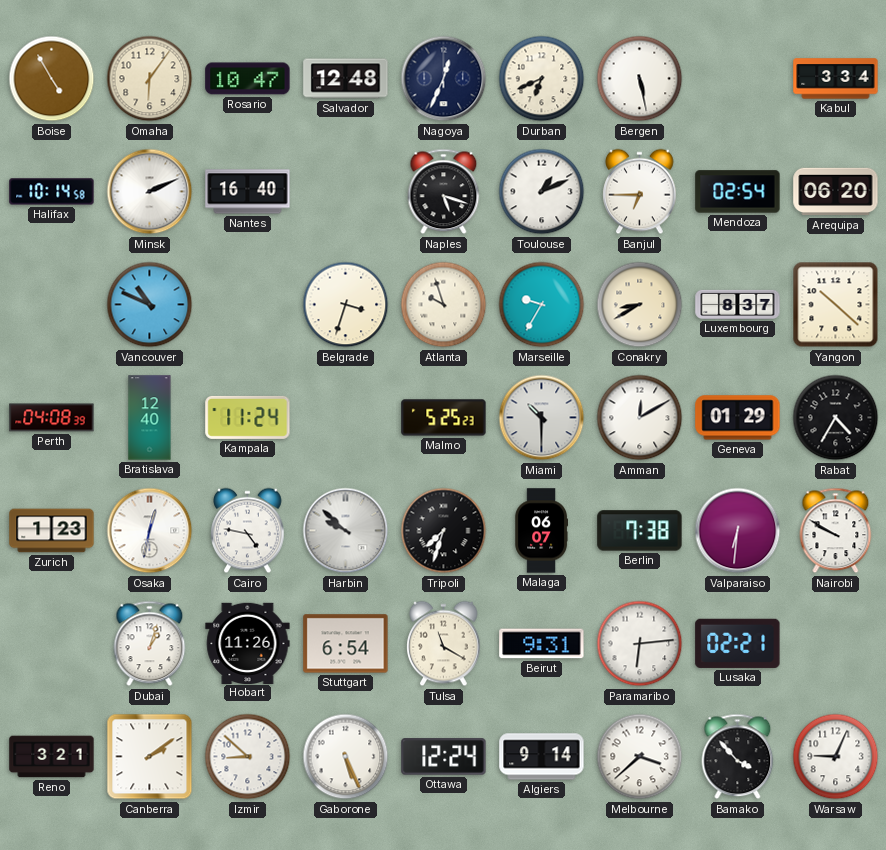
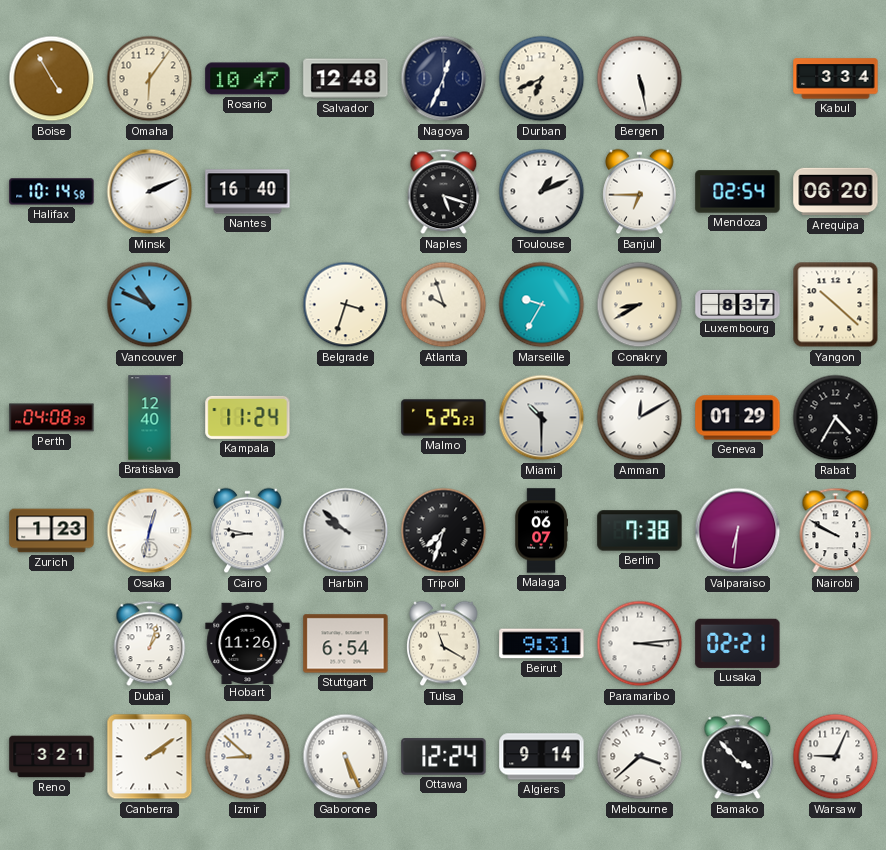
Cairo: 4:47 -> 8:47
Paramaribo: 6:14 -> 3:14
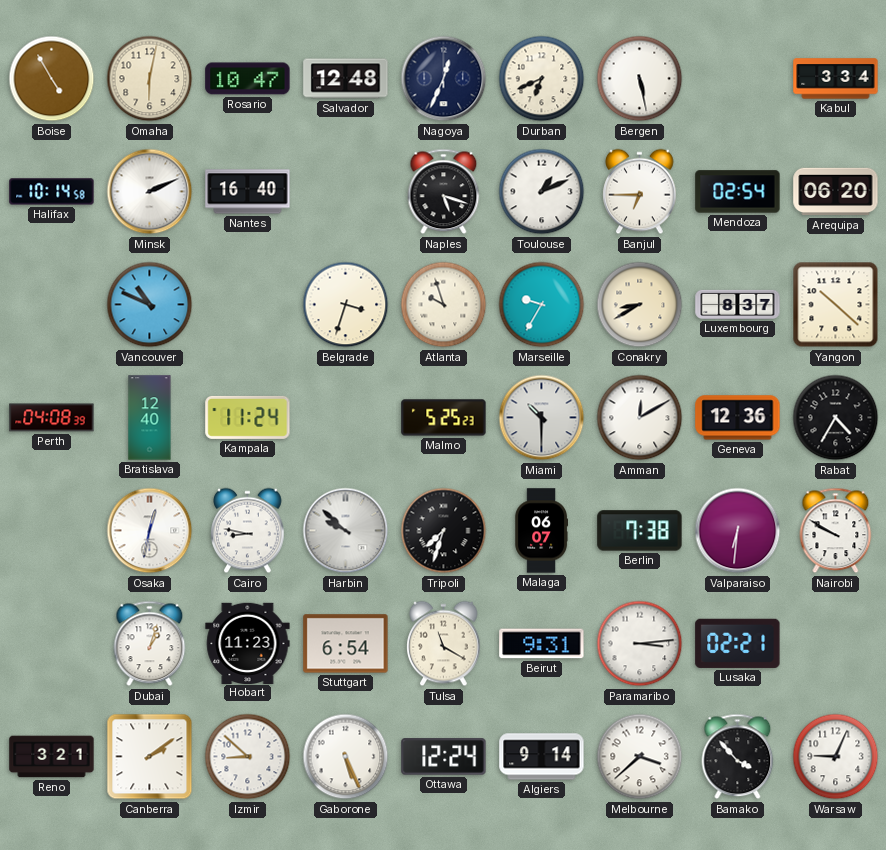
Omaha: 6:06 -> 6:02
Geneva: 01:29 -> 12:36
Zurich: 1:23 -> none
Hobart: 11:26 -> 11:23
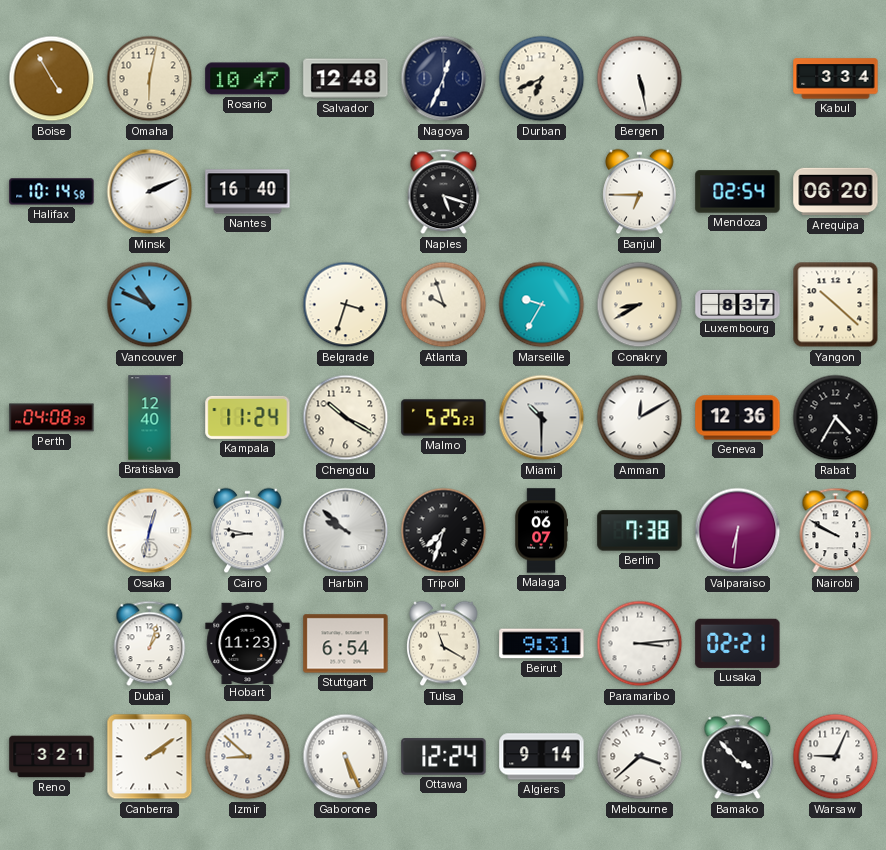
Toulouse: 1:11 -> none
Chengdu: none -> 10:20
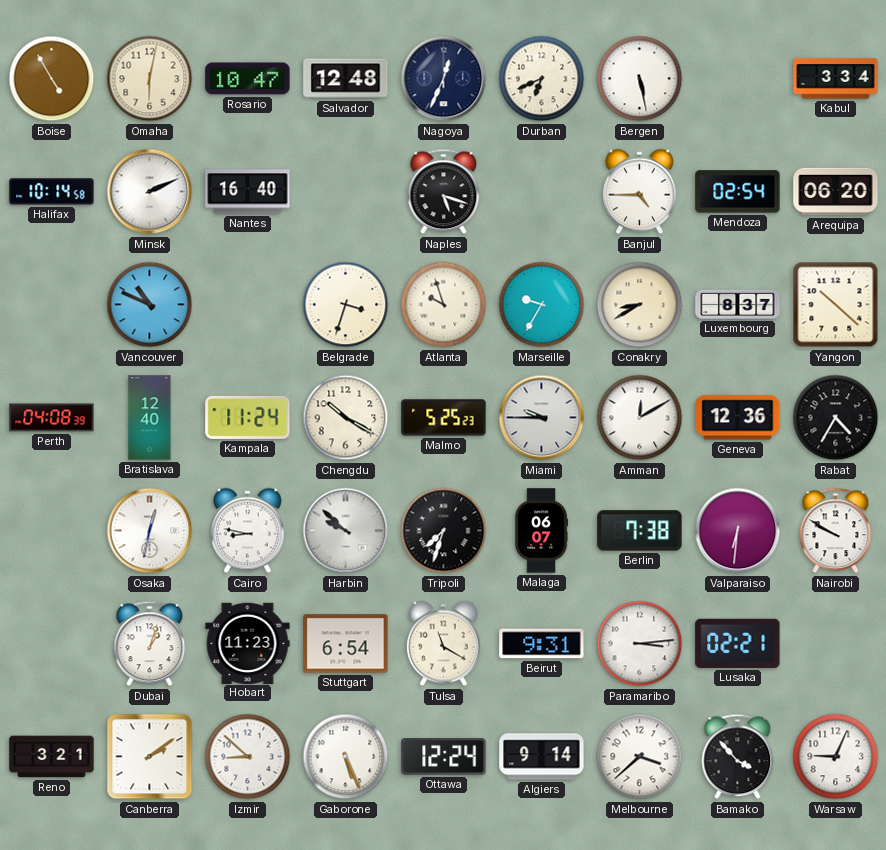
Banjul: 6:45 -> 4:45
Miami: 10:30 -> 9:45
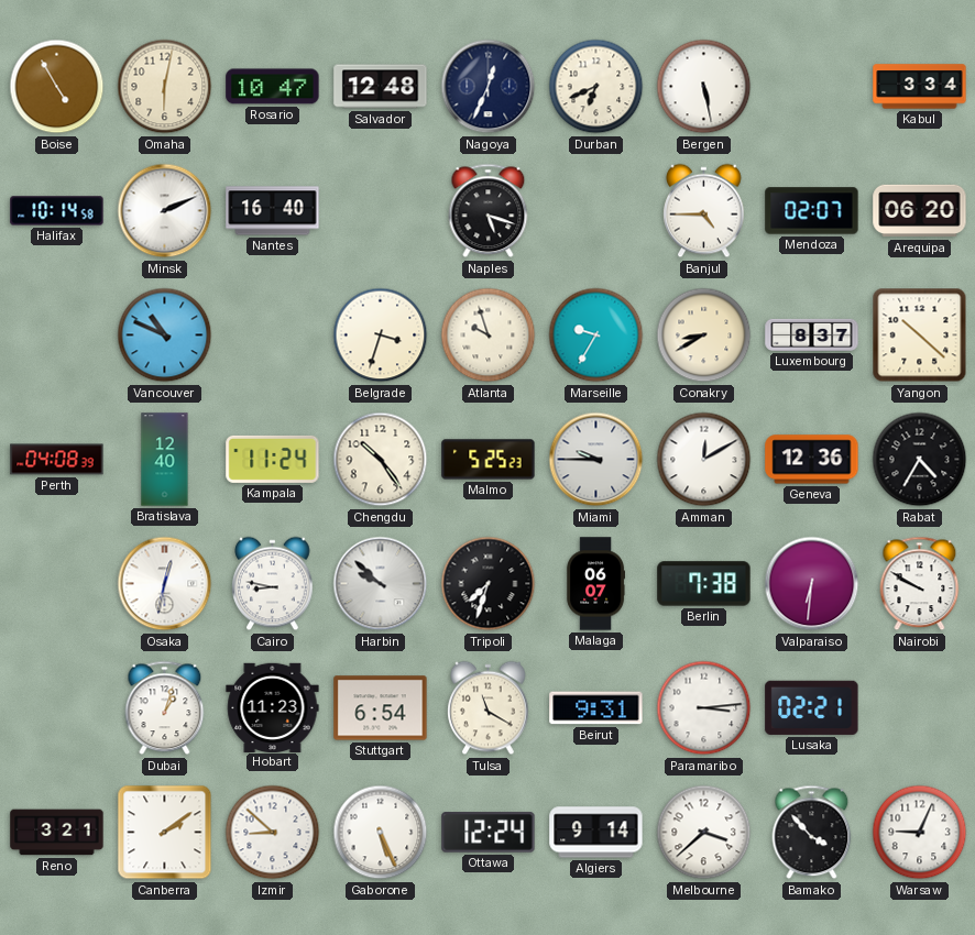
Mendoza: 02:54 -> 02:07
Chengdu: 10:20 -> 10:24
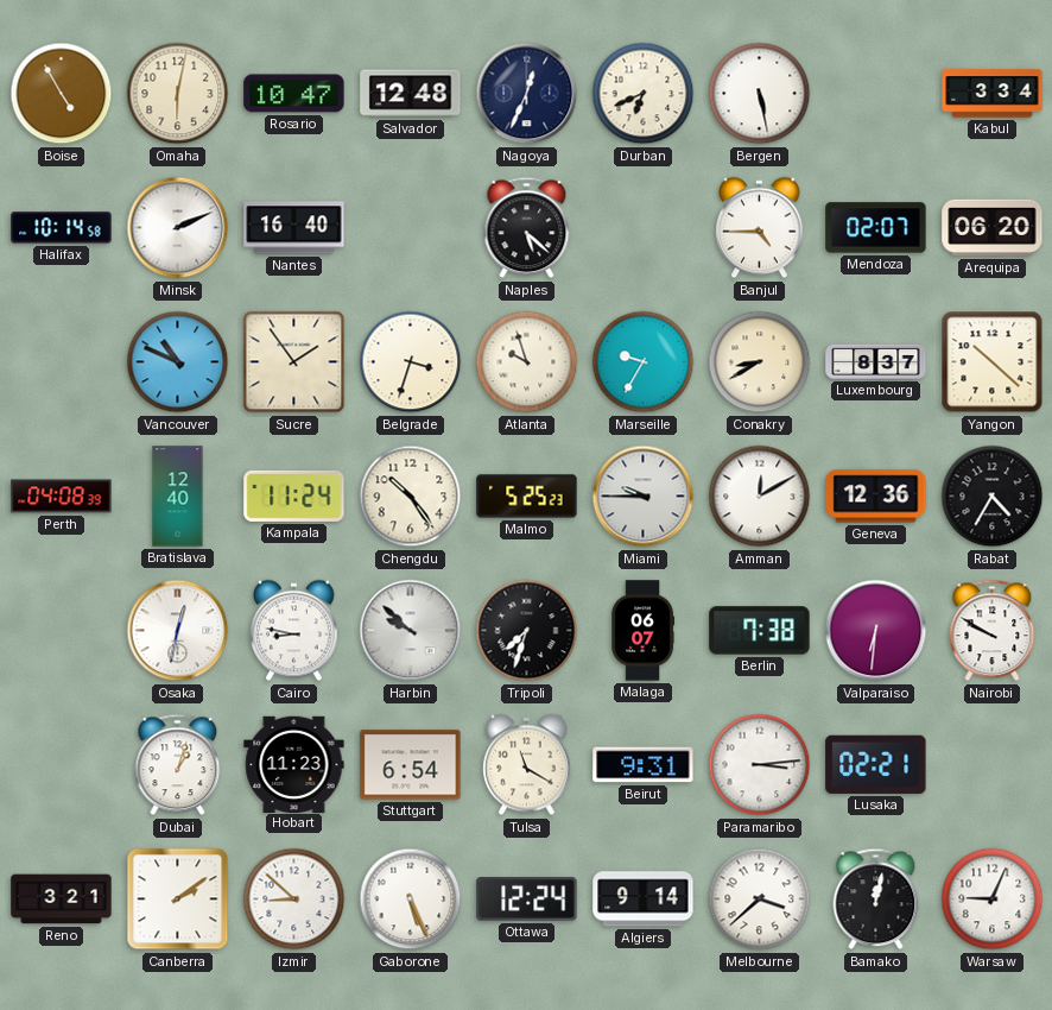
Naples: 5:18 -> 5:22
Sucre: none -> 1:54
Bamako: 3:53 -> 12:02
